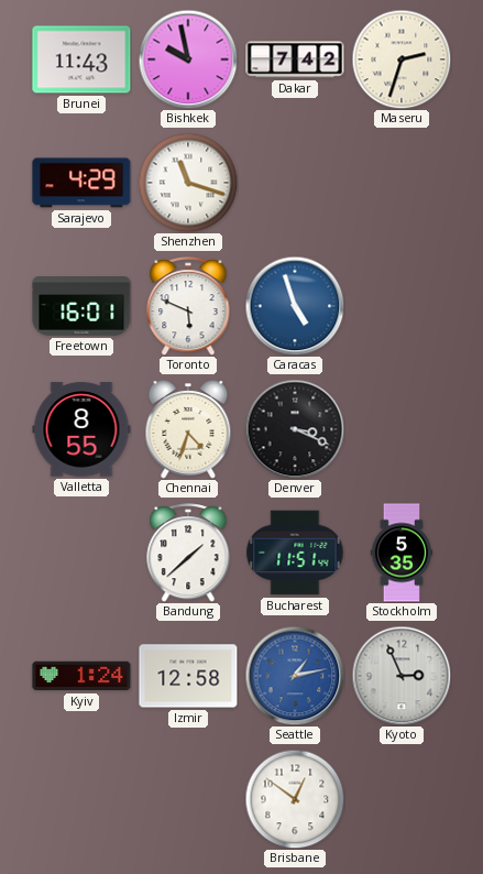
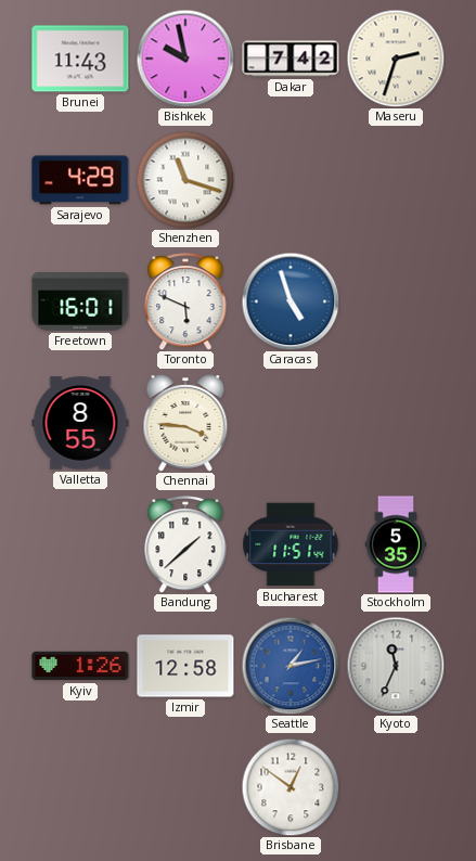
Chennai: 4:33 -> 3:46
Denver: 3:19 -> none
Kyiv: 1:24 -> 1:26
Kyoto: 2:56 -> 11:34
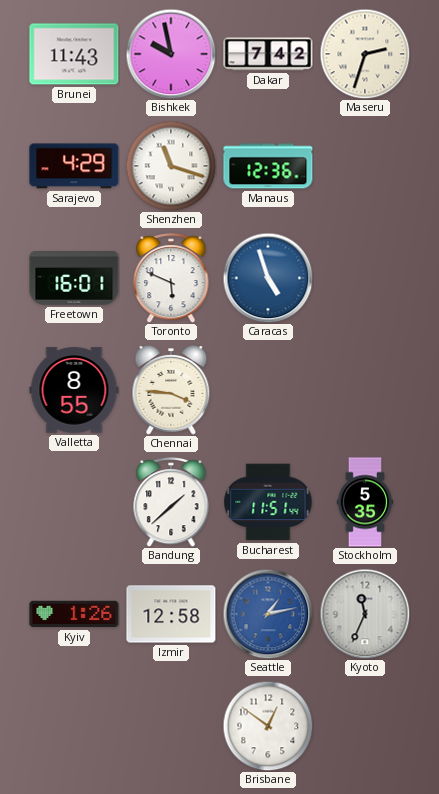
Manaus: none -> 12:36
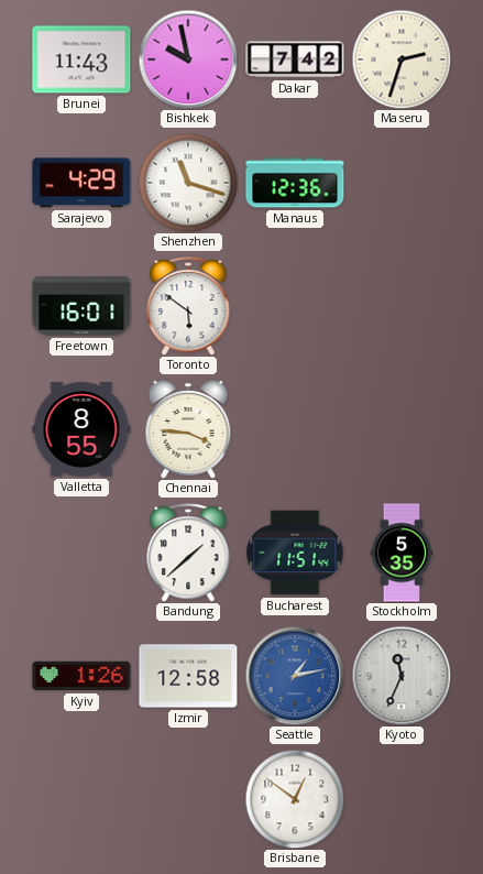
Toronto: 5:49 -> 5:51
Caracas: 4:57 -> none
